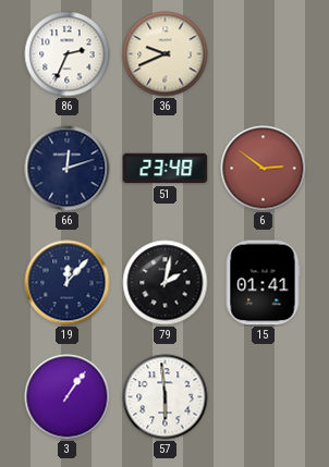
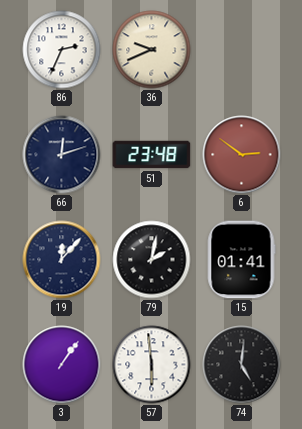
74: none -> 5:01
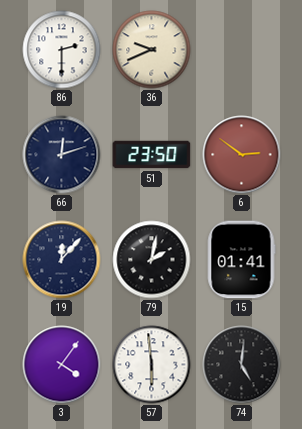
86: 2:34 -> 2:30
51: 23:48 -> 23:50
3: 1:06 -> 4:06
